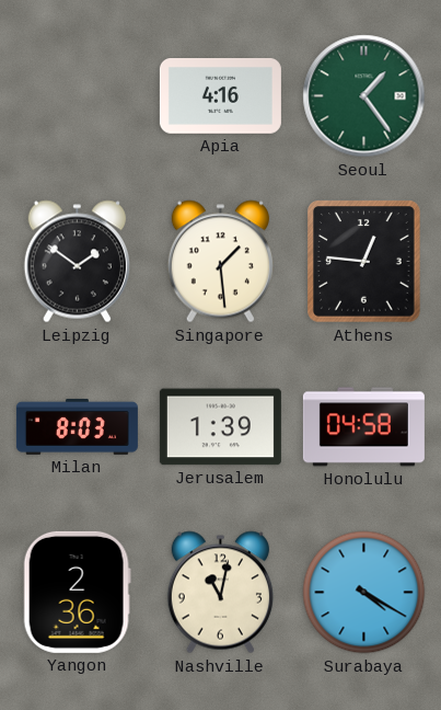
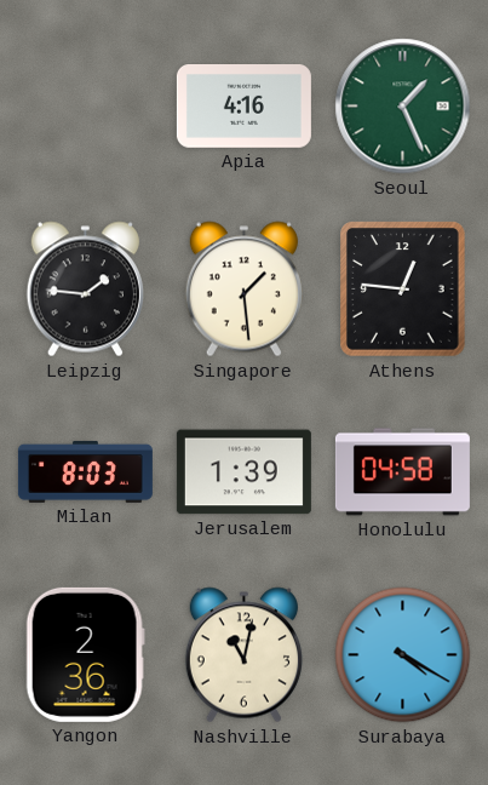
Seoul: 1:24 -> 1:26
Leipzig: 1:51 -> 1:46
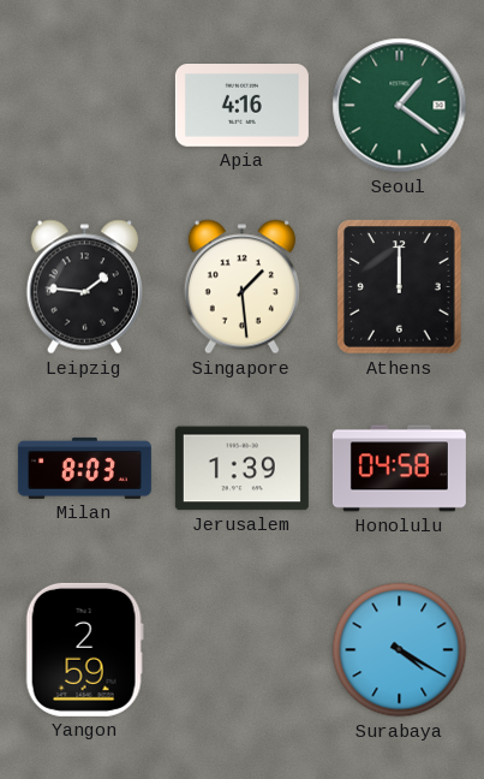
Seoul: 1:26 -> 1:21
Athens: 12:46 -> 12:00
Yangon: 2:36 -> 2:59
Nashville: 11:02 -> none
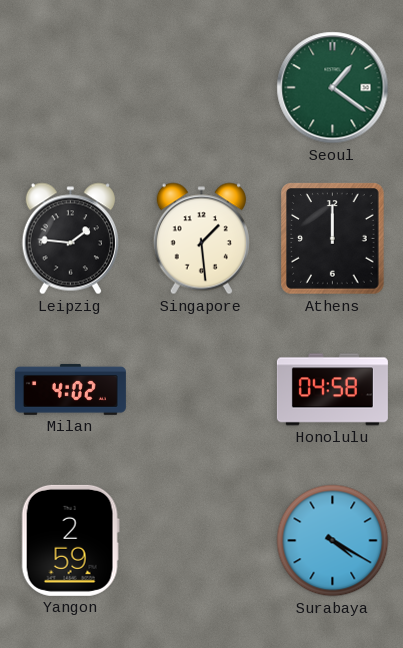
Apia: 4:16 -> none
Milan: 8:03 -> 4:02
Jerusalem: 1:39 -> none
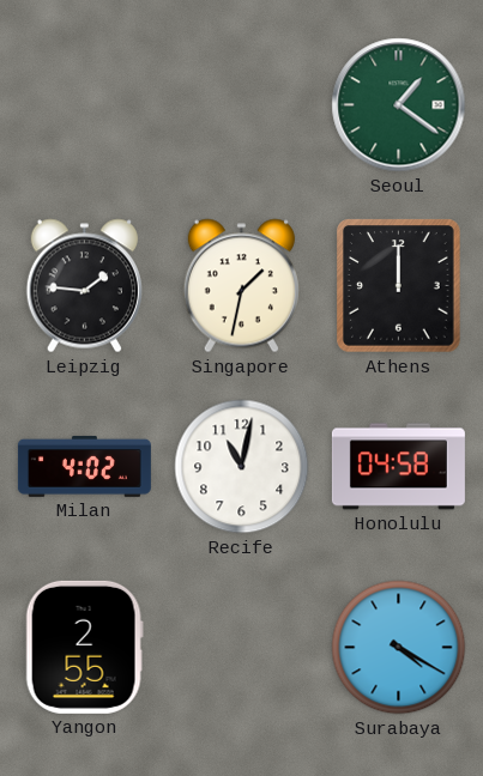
Singapore: 1:29 -> 1:32
Recife: none -> 11:02
Yangon: 2:59 -> 2:55
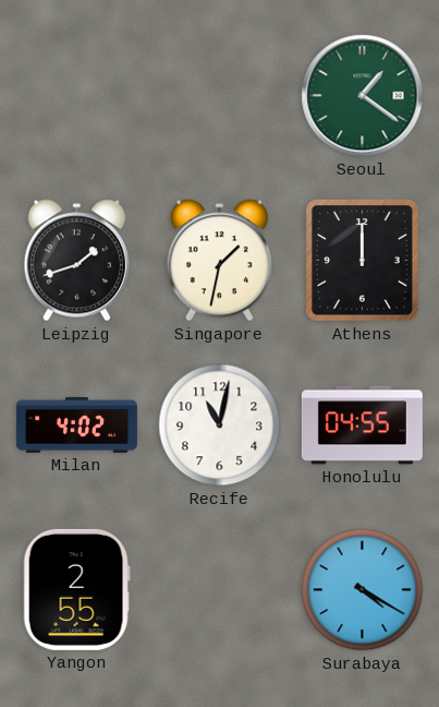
Leipzig: 1:46 -> 1:42
Honolulu: 04:58 -> 04:55
